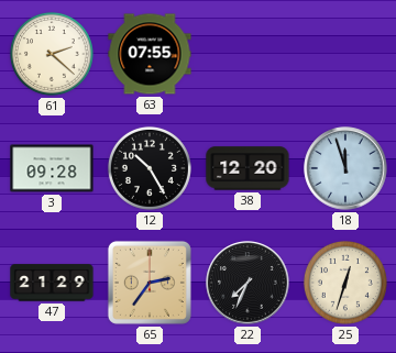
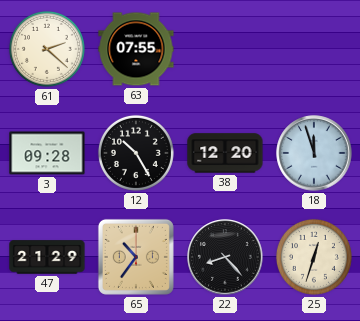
65: 2:36 -> 10:36
22: 7:34 -> 8:23
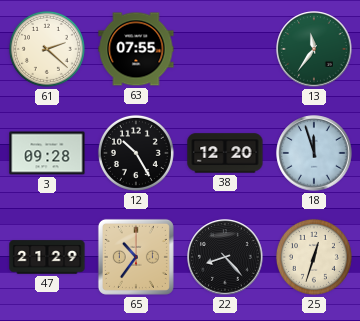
13: none -> 11:36
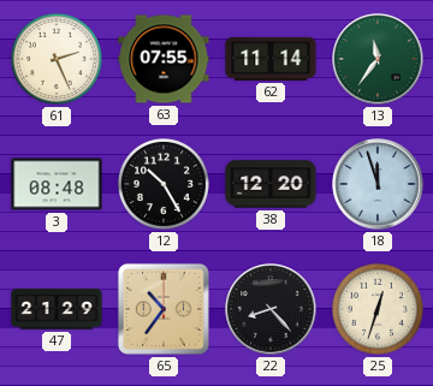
61: 2:22 -> 2:26
62: none -> 11:14
3: 09:28 -> 08:48
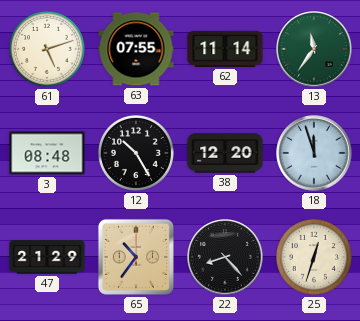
61: 2:26 -> 5:12
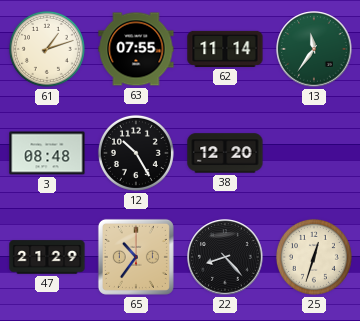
61: 5:12 -> 1:12
18: 11:57 -> none
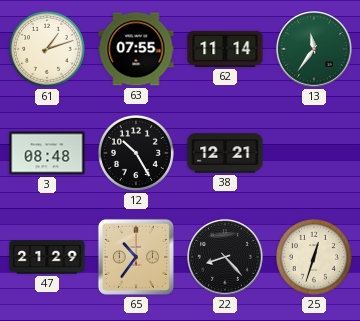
38: 12:20 -> 12:21
